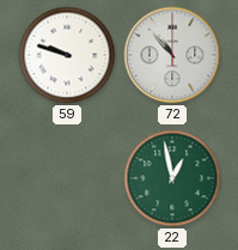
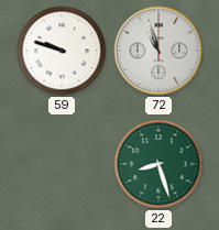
72: 10:53 -> 10:57
22: 12:58 -> 8:27
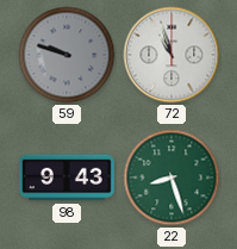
59 dial: white -> grey
98: none -> 9:43
